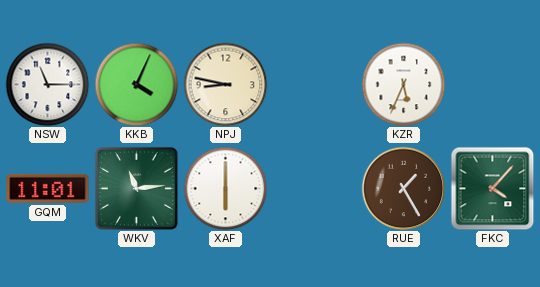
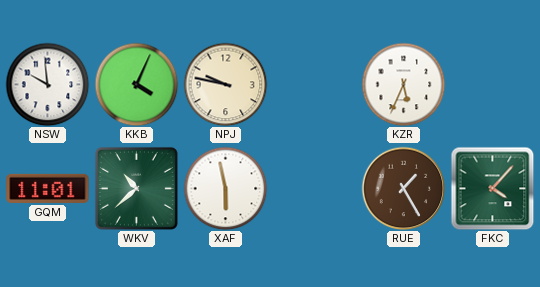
NSW: 11:15 -> 9:59
NPJ: 8:47 -> 9:47
WKV: 11:14 -> 10:38
XAF: 6:00 -> 5:58
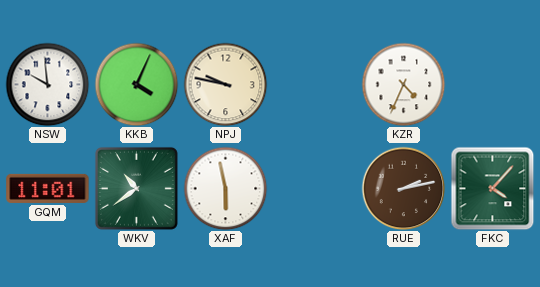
KZR: 5:34 -> 4:34
WKV: 10:38 -> 10:39
RUE: 1:25 -> 2:13
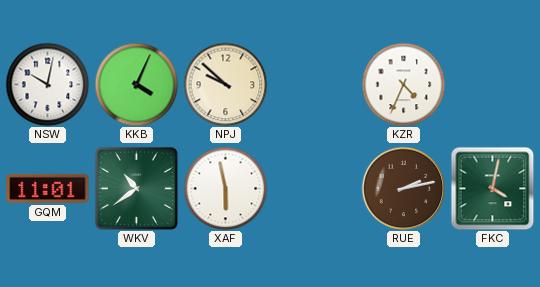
NSW: 9:59 -> 10:02
NPJ: 9:47 -> 9:52
FKC: 4:07 -> 4:02
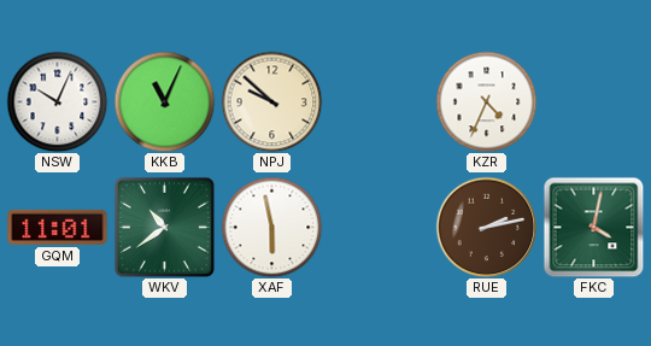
NSW: 10:02 -> 10:04
KKB: 4:04 -> 11:04
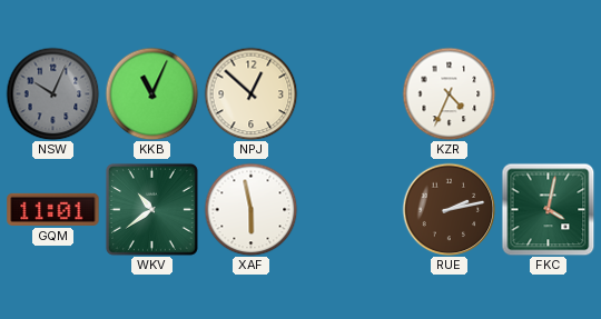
NSW dial: white -> grey
NPJ: 9:52 -> 12:52
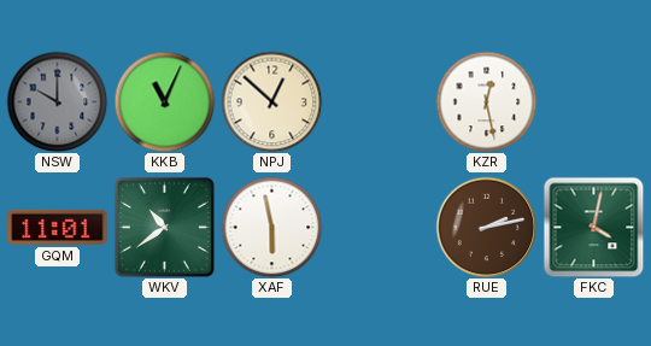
NSW: 10:04 -> 10:00
KZR: 4:34 -> 12:28
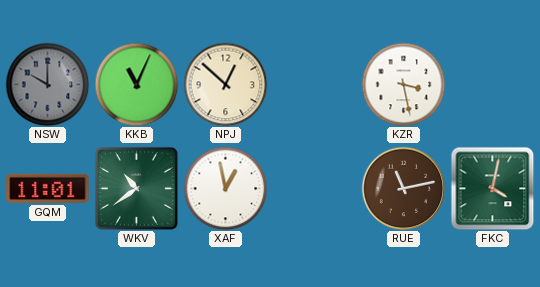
KZR: 12:28 -> 3:28
XAF: 5:58 -> 12:58
RUE: 2:13 -> 11:13
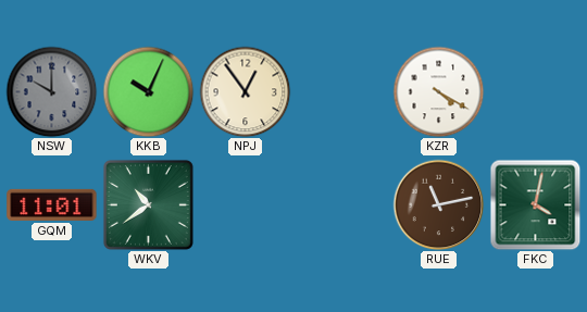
KKB: 11:04 -> 10:04
NPJ: 12:52 -> 12:54
KZR: 3:28 -> 4:20
XAF: 12:58 -> none
